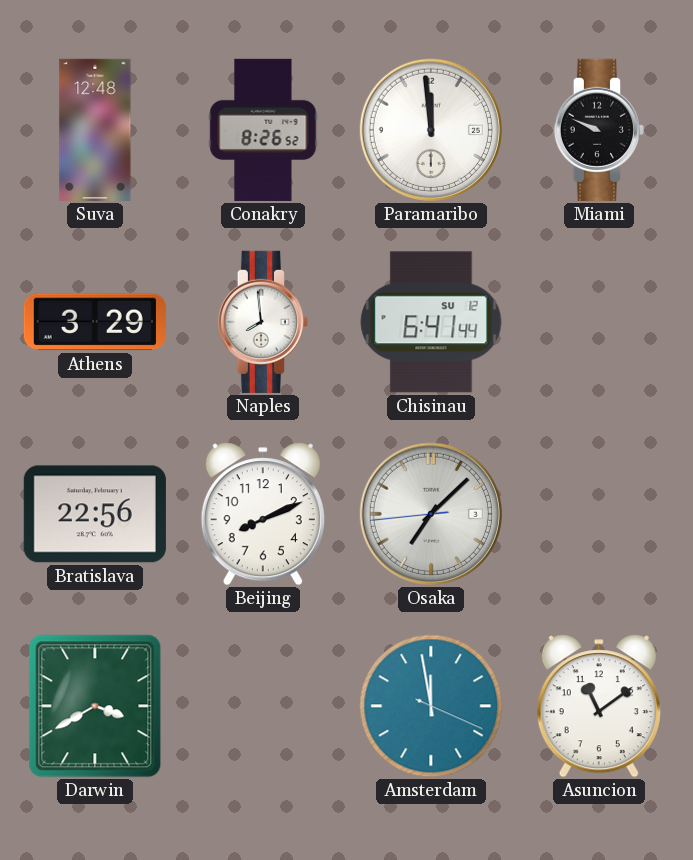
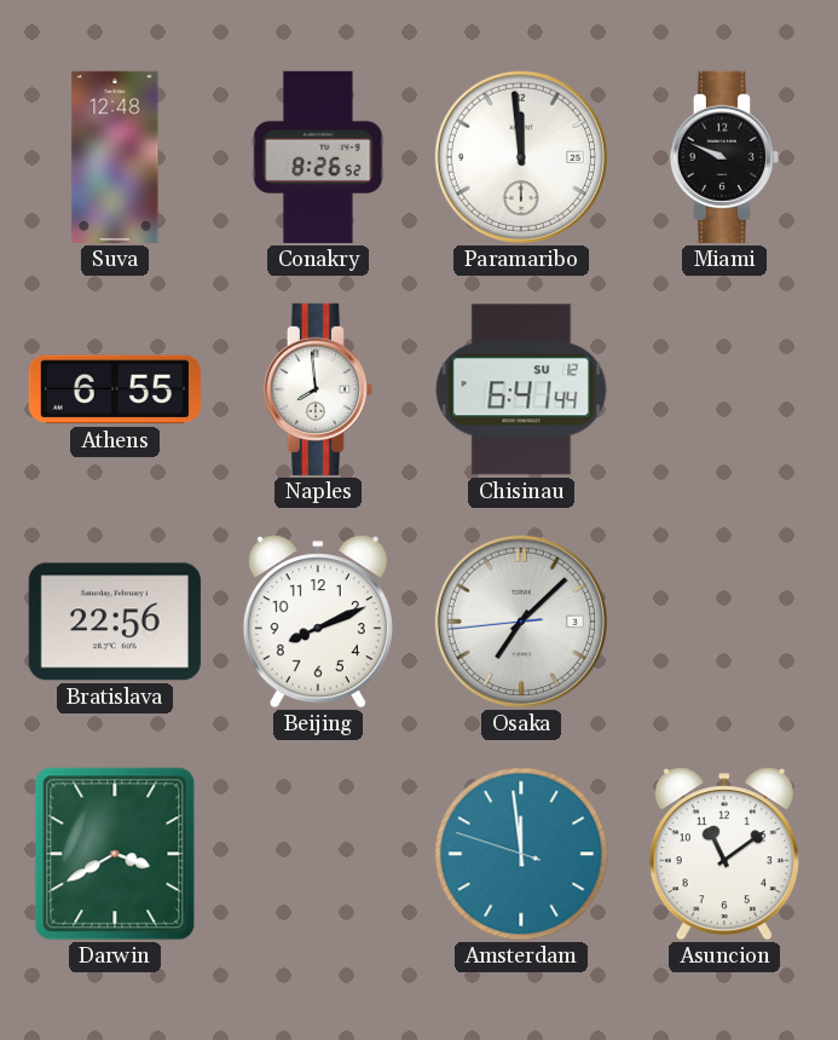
Athens: 3:29 -> 6:55
Amsterdam: 11:58:19 -> 11:58:48
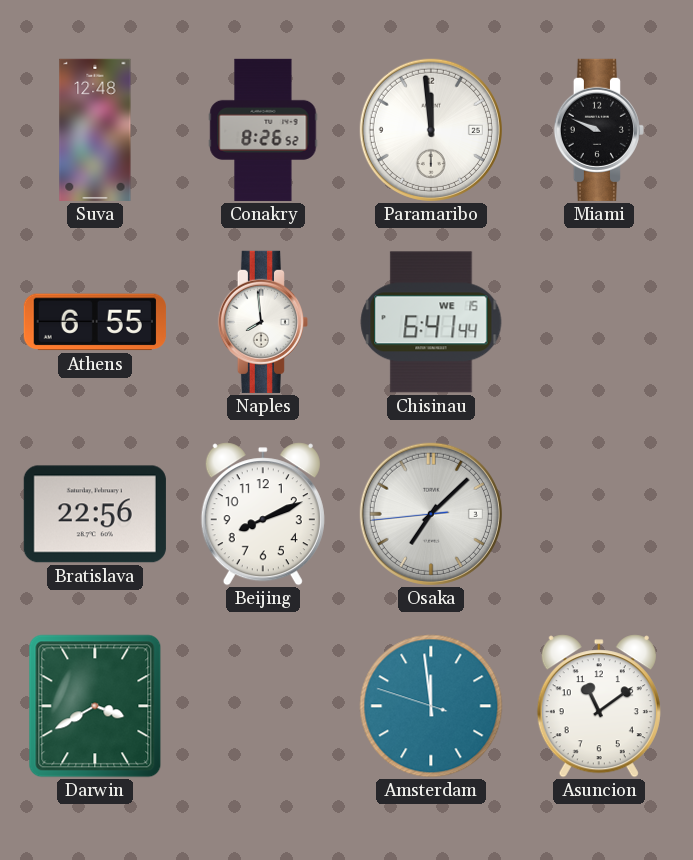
Chisinau date: SU 12 -> WE 15
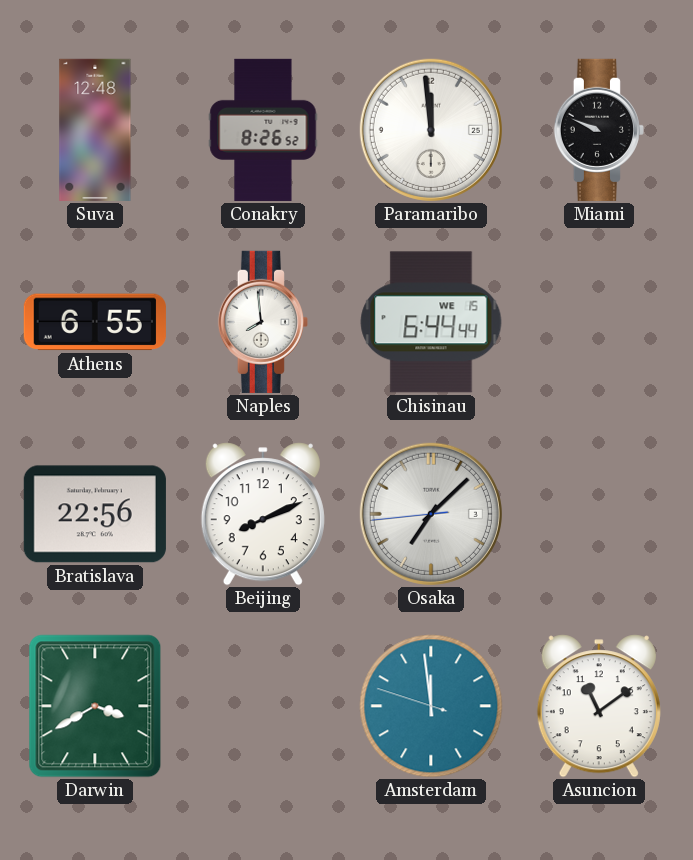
Chisinau: 6:41 -> 6:44
